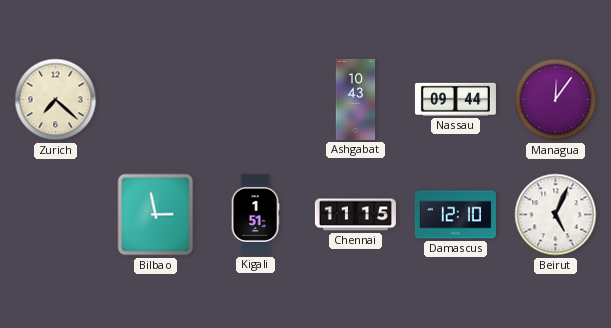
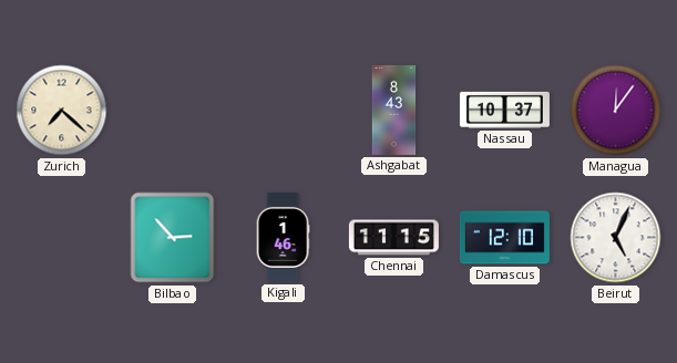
Ashgabat: 10:43 -> 8:43
Nassau: 09:44 -> 10:37
Bilbao: 2:58 -> 2:53
Kigali: 1:51 -> 1:46
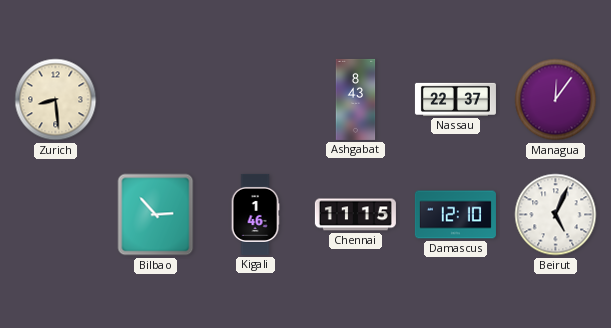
Zurich: 7:22 -> 8:29
Nassau: 10:37 -> 22:37
